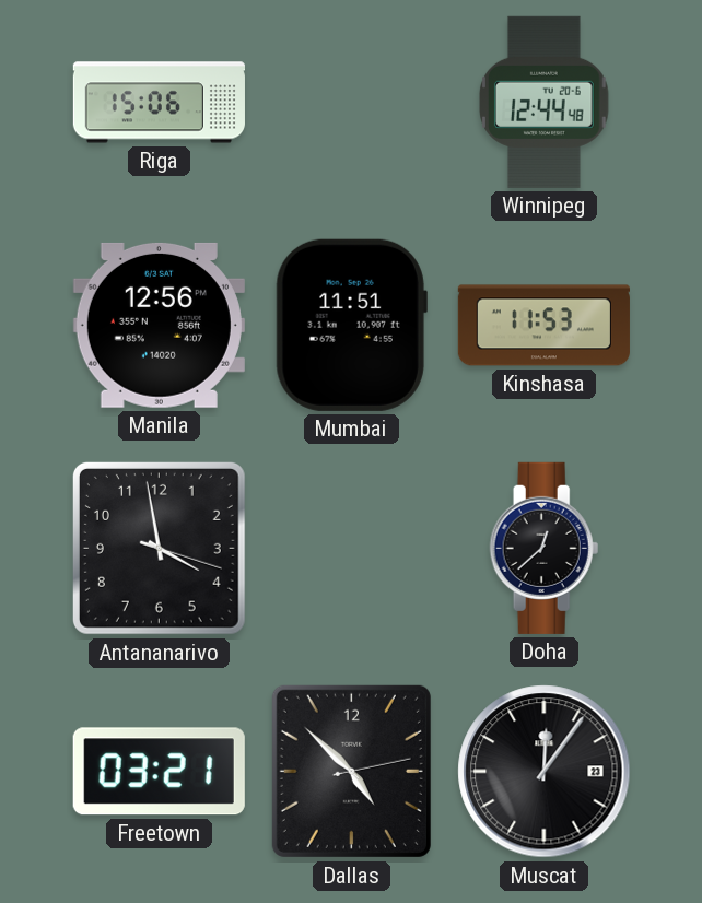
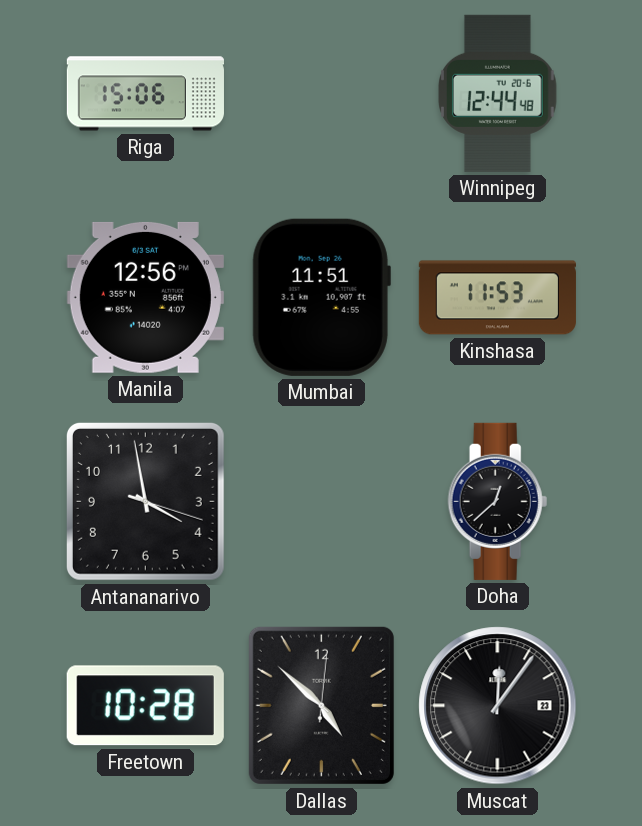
Freetown: 03:21 -> 10:28
Dallas: 4:52:13 -> 4:52:01
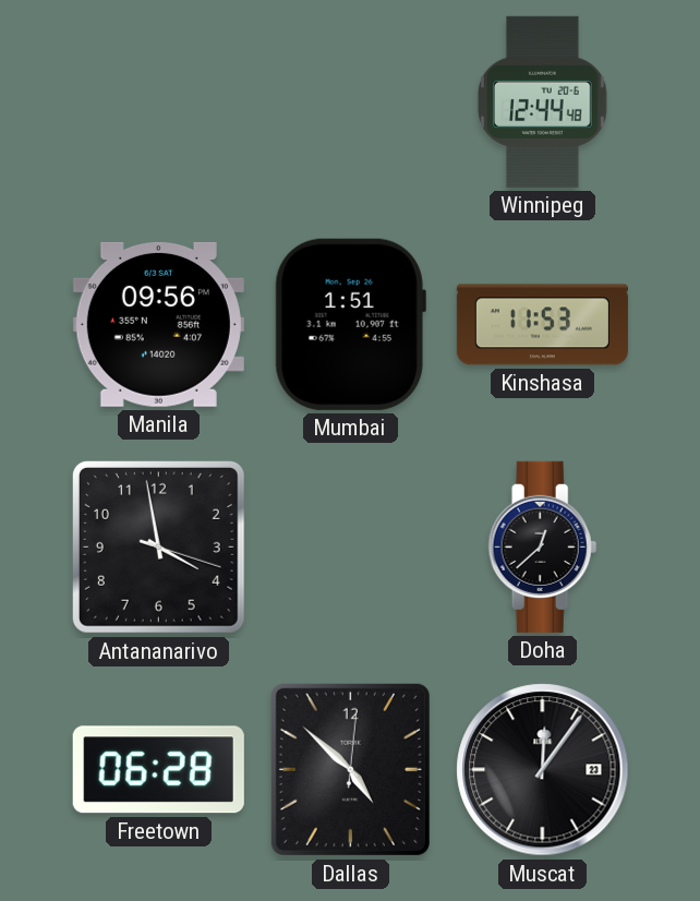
Riga: 15:06 -> none
Manila: 12:56 -> 09:56
Mumbai: 11:51 -> 1:51
Freetown: 10:28 -> 06:28
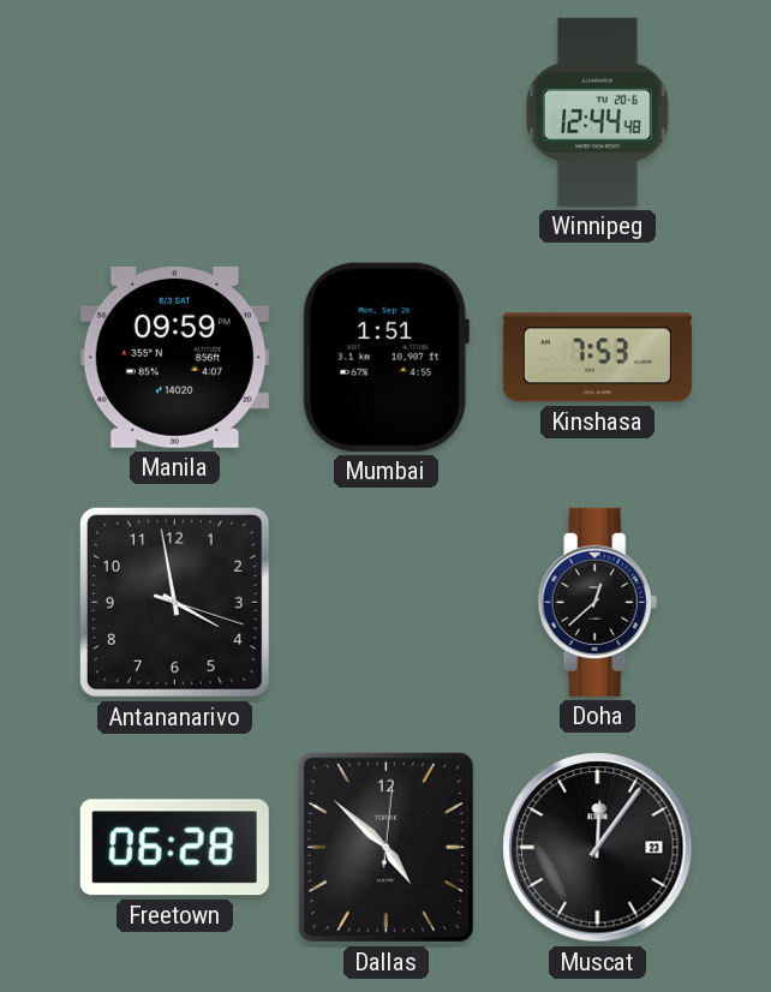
Manila: 09:56 -> 09:59
Kinshasa: 11:53 -> 7:53
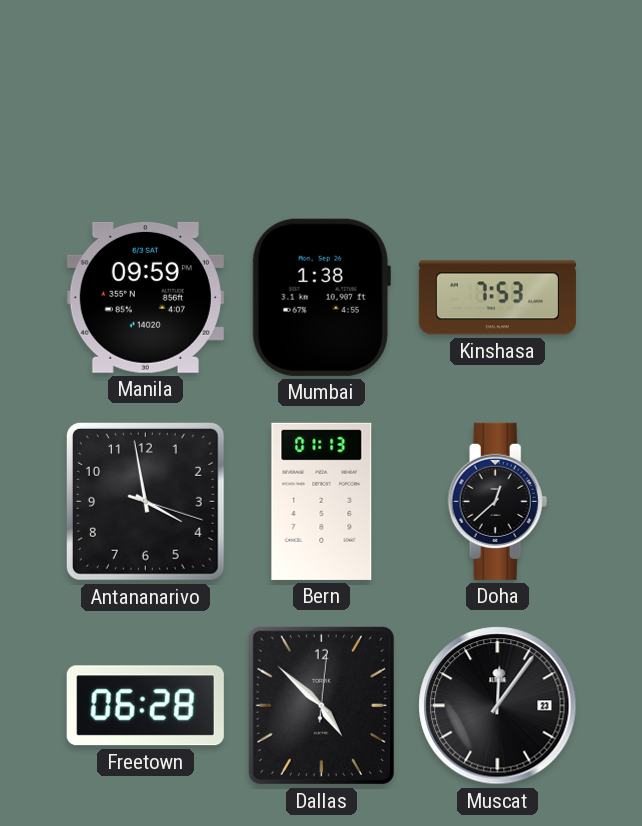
Winnipeg: 12:44 -> none
Mumbai: 1:51 -> 1:38
Bern: none -> 01:13
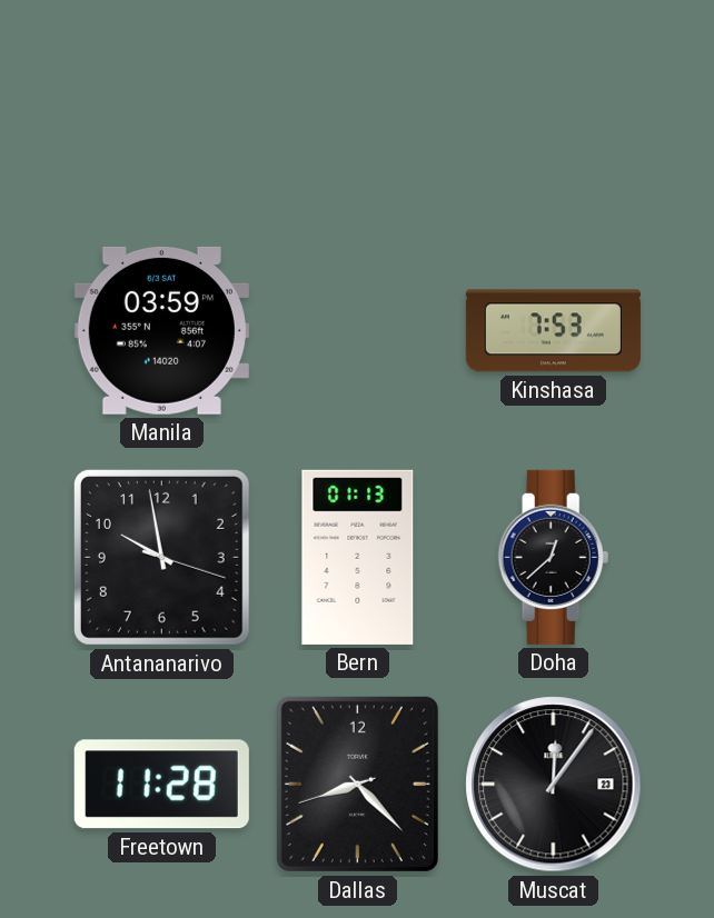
Manila: 09:59 -> 03:59
Mumbai: 1:38 -> none
Antananarivo: 3:58 -> 9:58
Freetown: 06:28 -> 11:28
Dallas: 4:52 -> 8:22
